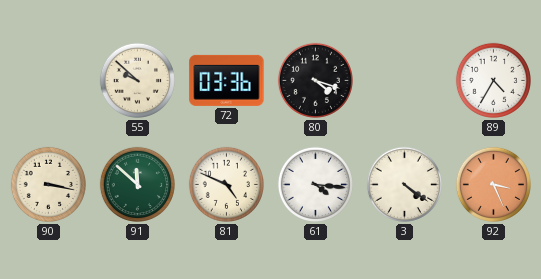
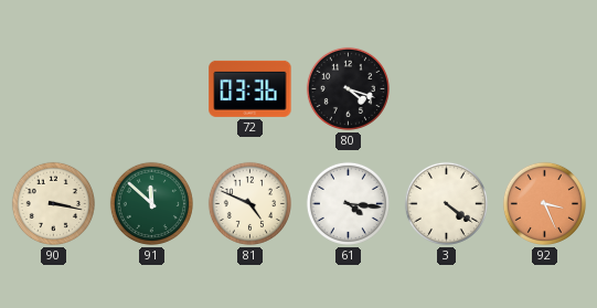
55: 9:52 -> none
89: 4:35 -> none
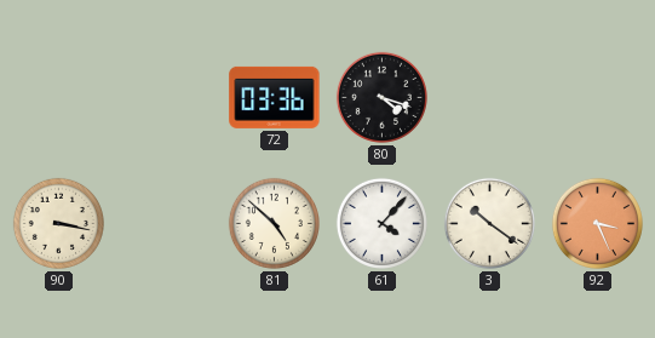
91: 11:52 -> none
81: 4:49 -> 4:52
61: 4:16 -> 4:07
3: 4:21 -> 10:21
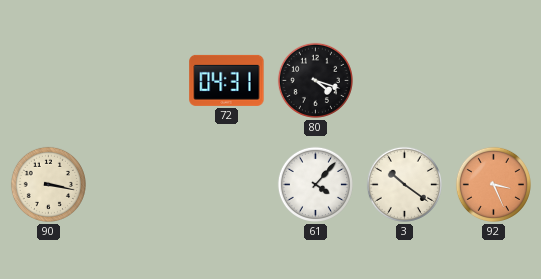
72: 03:36 -> 04:31
81: 4:52 -> none
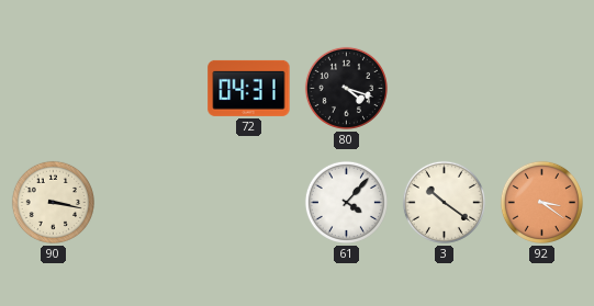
92: 3:26 -> 3:21
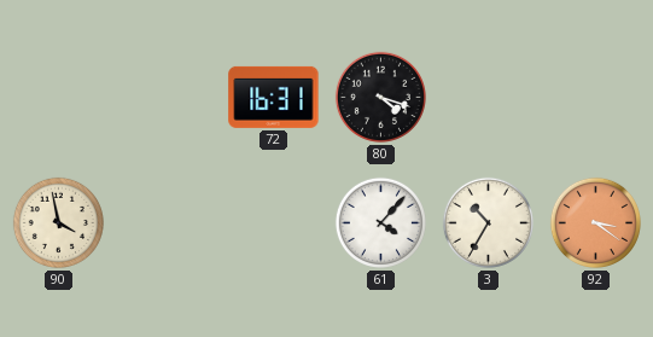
72: 04:31 -> 16:31
90: 3:17 -> 3:58
3: 10:21 -> 10:35
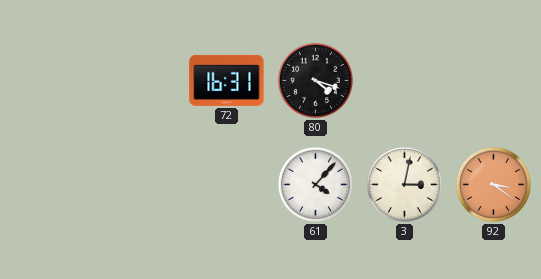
90: 3:58 -> none
3: 10:35 -> 3:02
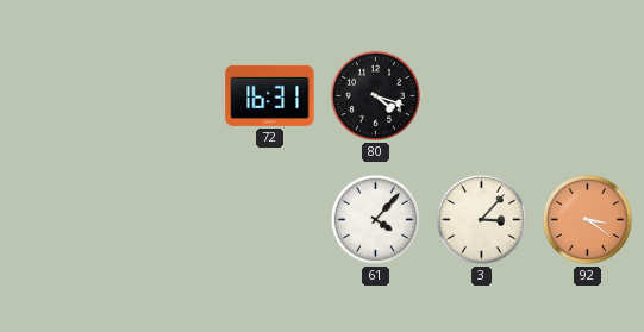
3: 3:02 -> 3:07
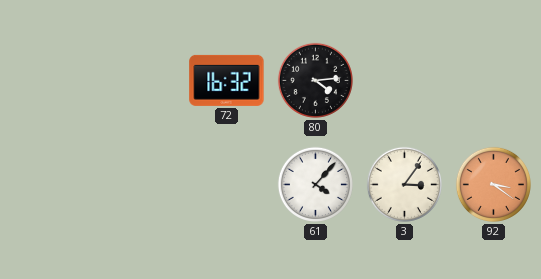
72: 16:31 -> 16:32
80: 4:18 -> 4:14
3: 3:07 -> 3:06
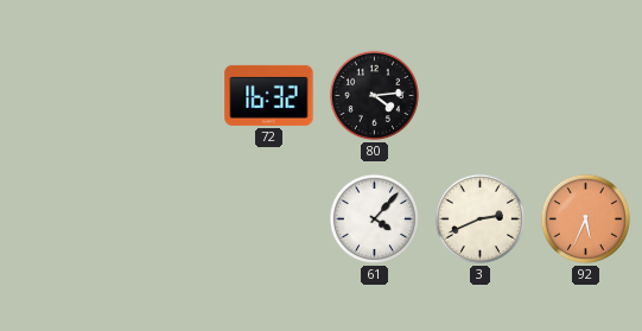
3: 3:06 -> 2:41
92: 3:21 -> 5:34
